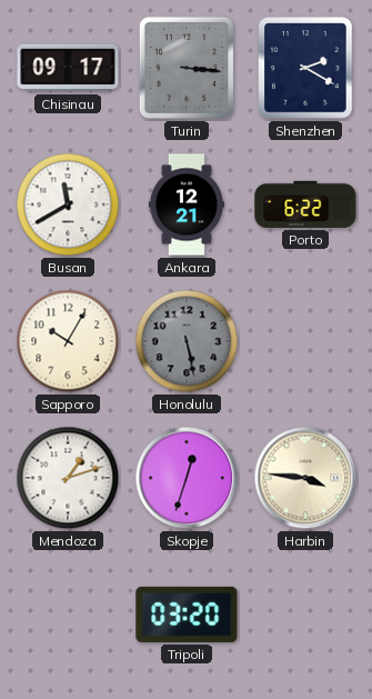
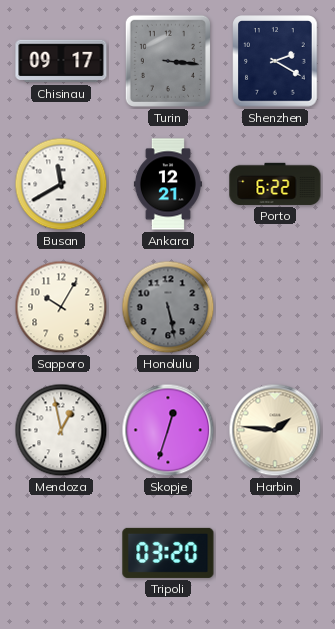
Mendoza: 1:12 -> 12:58
Harbin: 3:46 -> 1:46
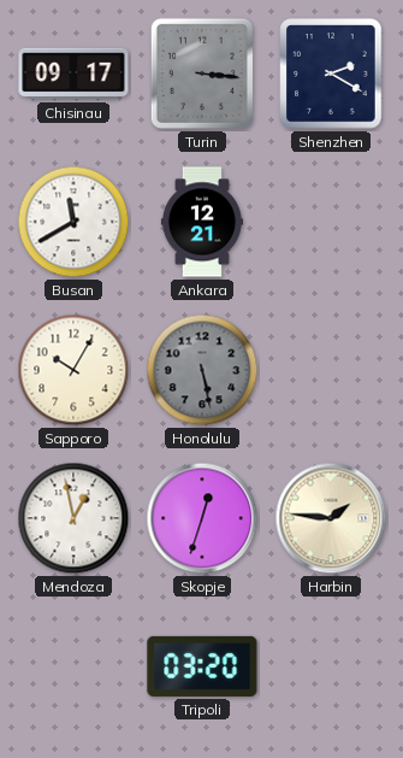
Porto: 6:22 -> none
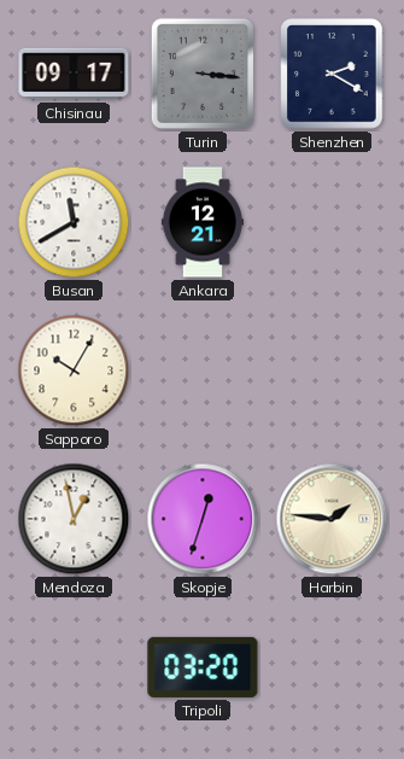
Honolulu: 5:28 -> none
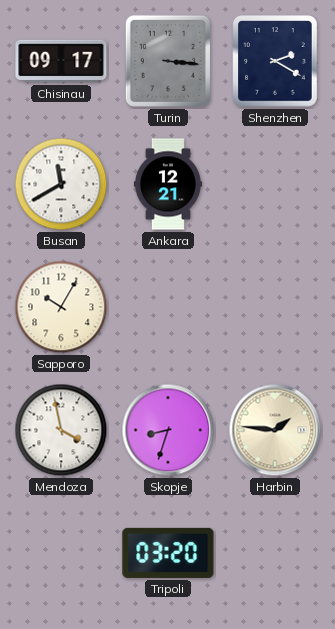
Mendoza: 12:58 -> 3:58
Skopje: 12:33 -> 8:33
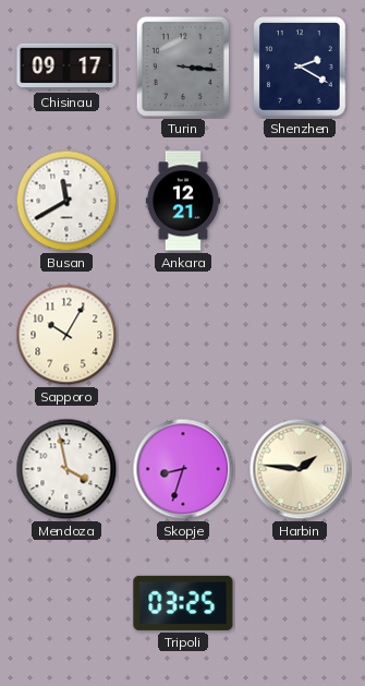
Tripoli: 03:20 -> 03:25
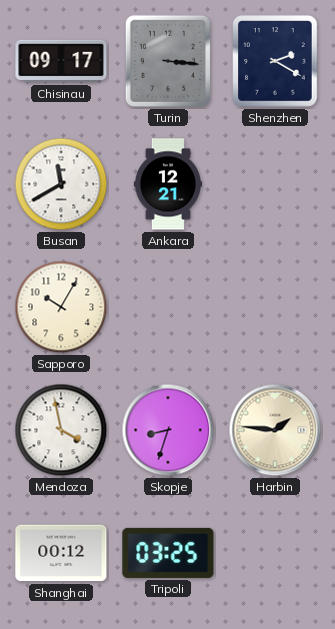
Shanghai: none -> 00:12
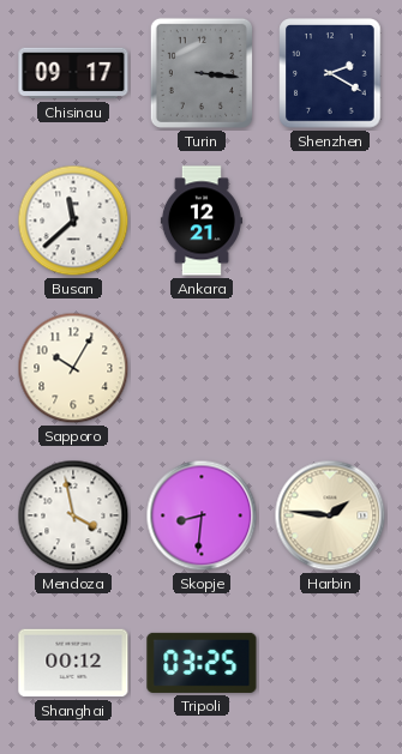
Busan: 11:40 -> 11:38
Skopje: 8:33 -> 8:31
